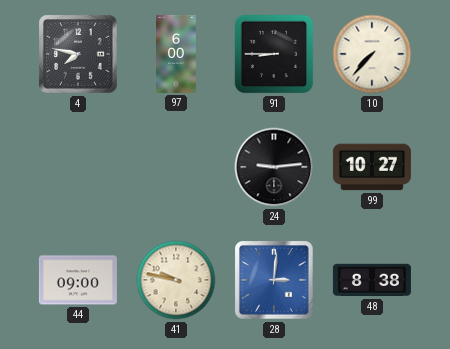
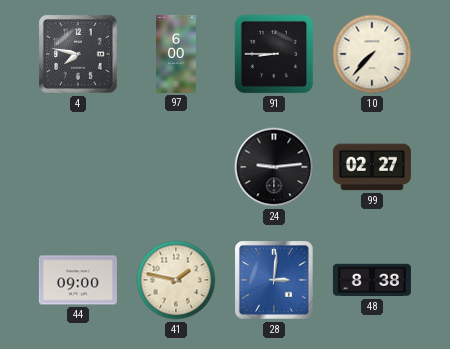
99: 10:27 -> 02:27
41: 9:47 -> 1:47
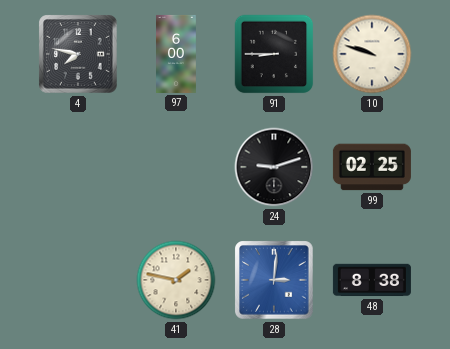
10: 7:37 -> 9:48
24: 9:14 -> 9:12
99: 02:27 -> 02:25
44: 09:00 -> none
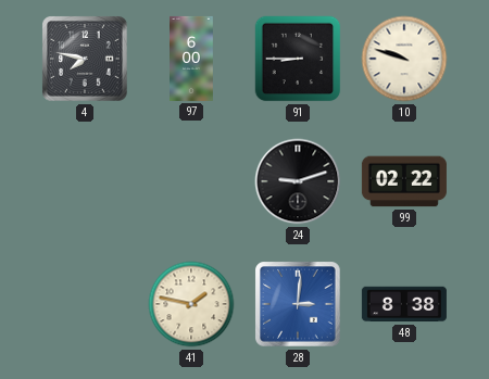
99: 02:25 -> 02:22
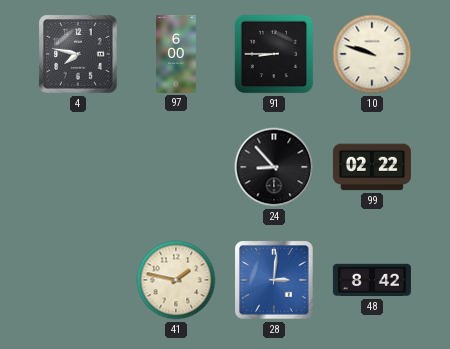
24: 9:12 -> 8:53
48: 8:38 -> 8:42
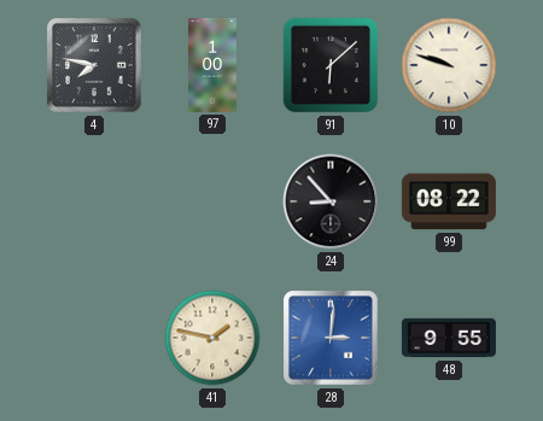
97: 6:00 -> 1:00
91: 8:45 -> 6:08
99: 02:22 -> 08:22
48: 8:42 -> 9:55
